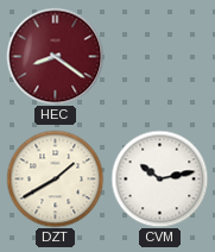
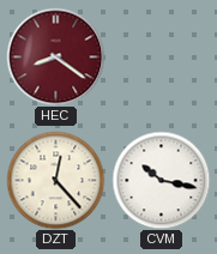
DZT: 1:40 -> 12:23
CVM: 10:13 -> 10:17
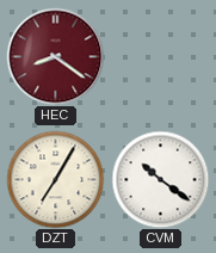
DZT: 12:23 -> 7:05
CVM: 10:17 -> 10:21
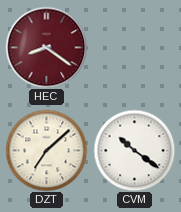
DZT: 7:05 -> 7:08
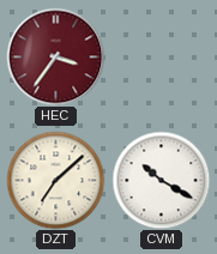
HEC: 8:21 -> 3:36
CVM: 10:21 -> 10:20
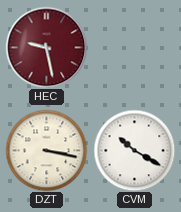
HEC: 3:36 -> 9:28
DZT: 7:08 -> 3:17
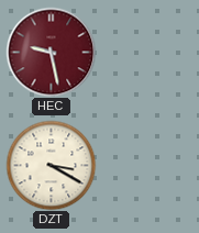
DZT: 3:17 -> 3:20
CVM: 10:20 -> none
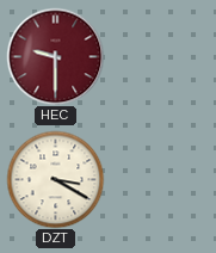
HEC: 9:28 -> 9:30
